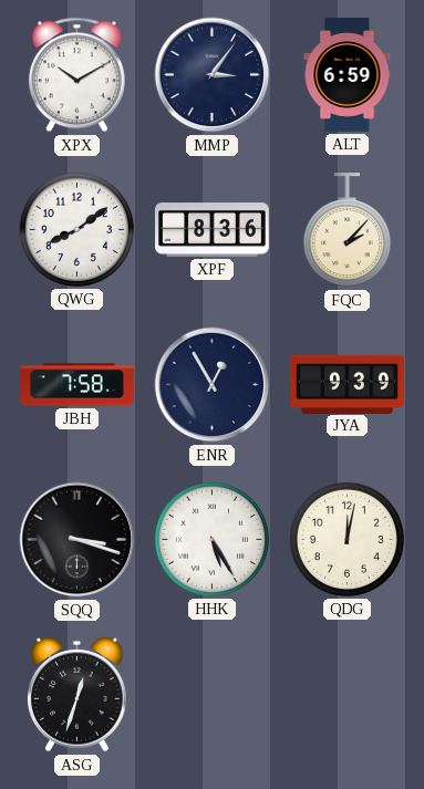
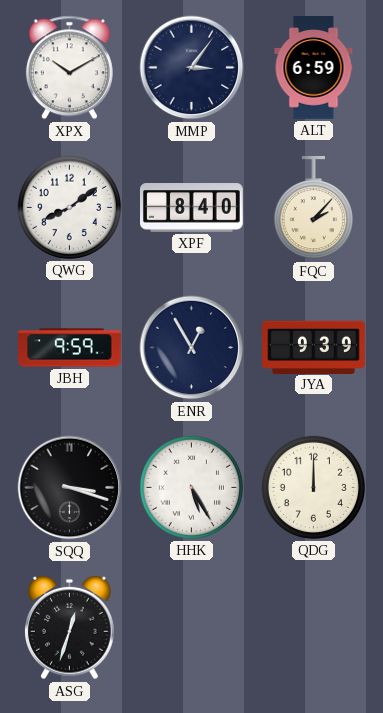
XPF: 8:36 -> 8:40
JBH: 7:58 -> 9:59
QDG: 12:02 -> 12:00
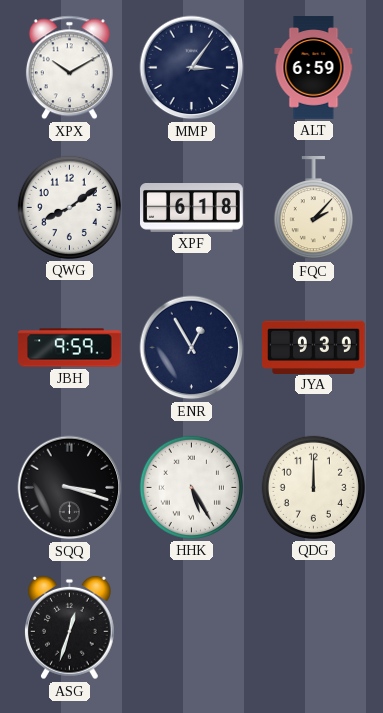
XPF: 8:40 -> 6:18
